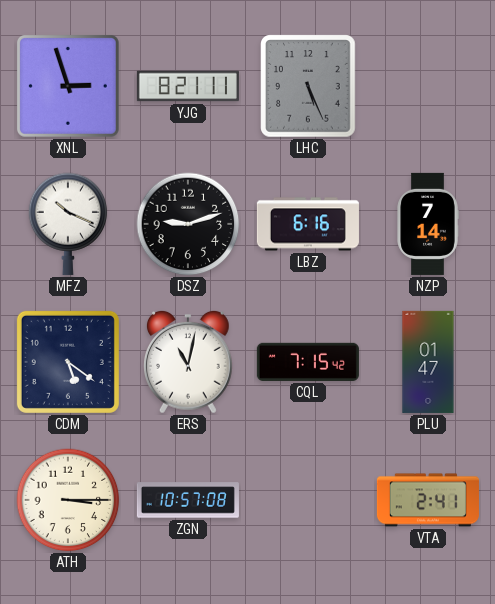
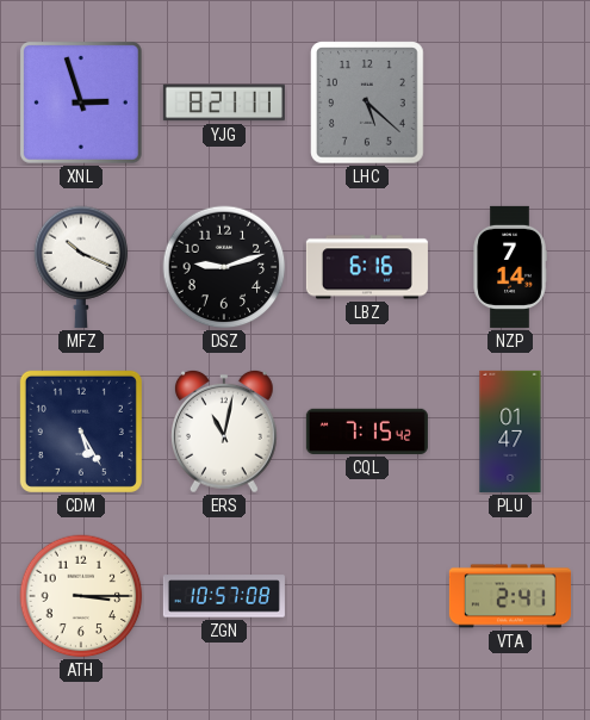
LHC: 5:26 -> 5:22
CDM: 5:21 -> 5:25
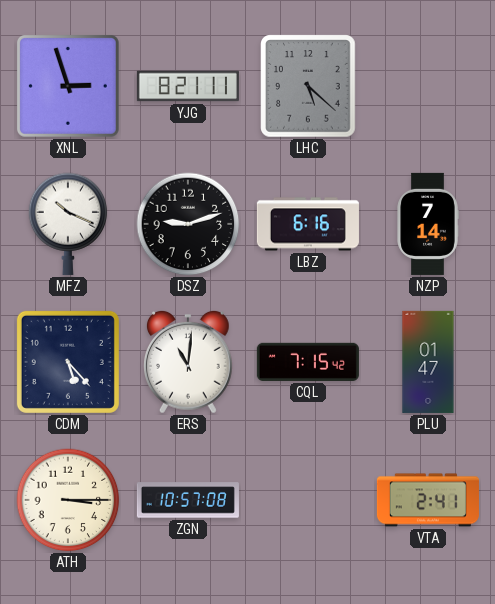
CDM: 5:25 -> 5:23
ERS: 11:02 -> 11:01
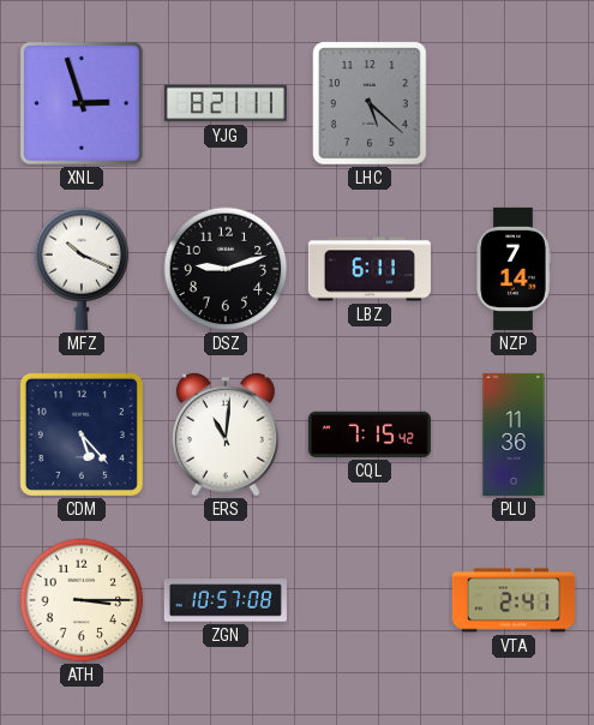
LBZ: 6:16 -> 6:11
PLU: 01:47 -> 11:36
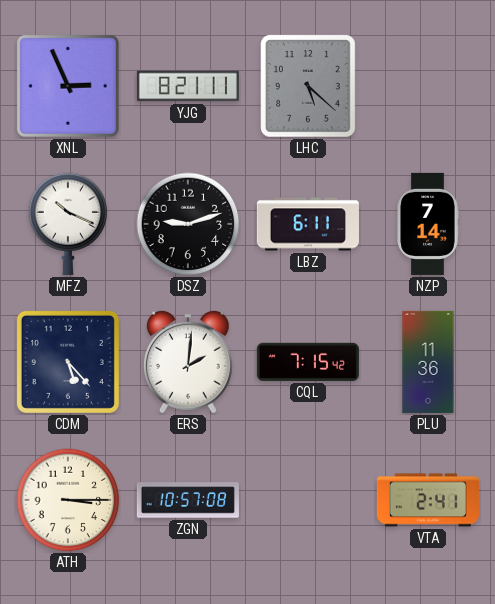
XNL: 2:57 -> 2:56
ERS: 11:01 -> 2:01
